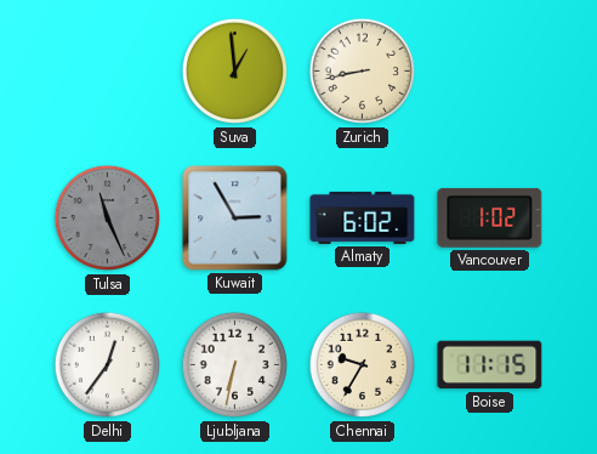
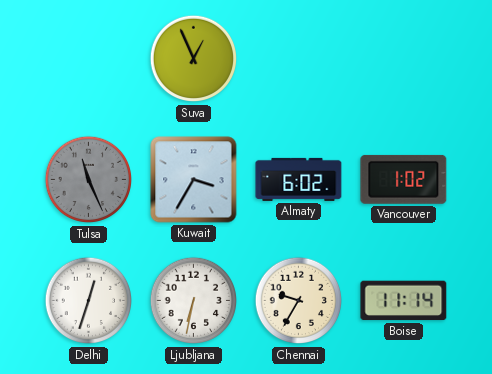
Suva: 12:59 -> 12:56
Zurich: 8:43 -> none
Kuwait: 2:55 -> 3:35
Delhi: 12:36 -> 12:33
Boise: 11:15 -> 11:14
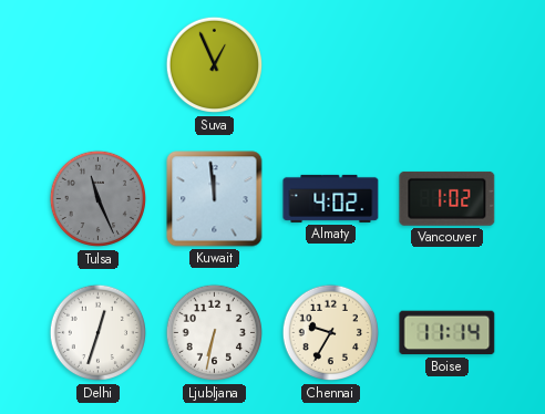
Kuwait: 3:35 -> 11:59
Almaty: 6:02 -> 4:02
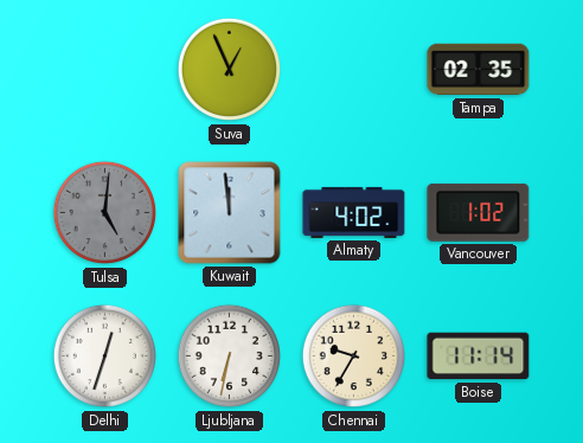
Tampa: none -> 02:35
Tulsa: 11:26 -> 5:01
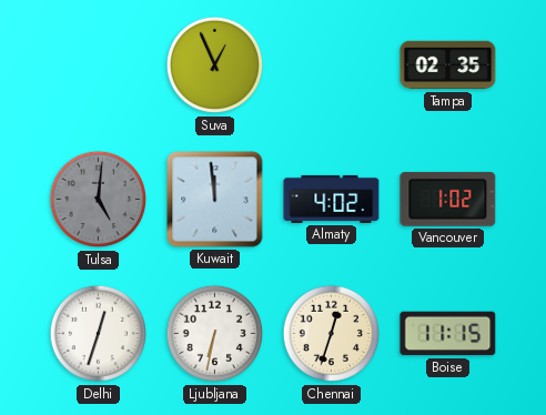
Chennai: 9:35 -> 12:33
Boise: 11:14 -> 11:15
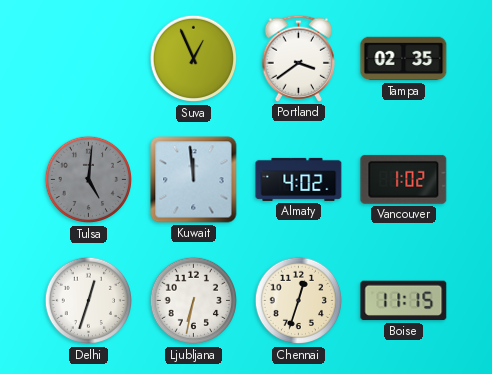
Portland: none -> 3:39
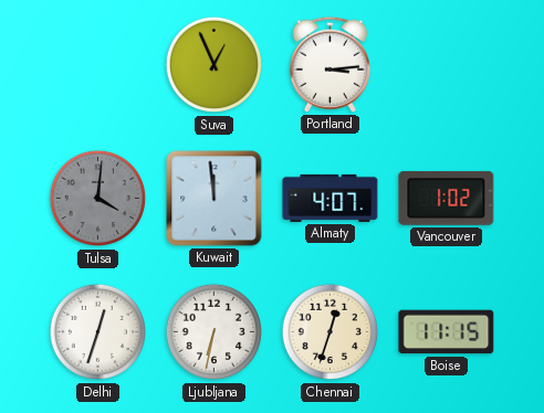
Portland: 3:39 -> 3:14
Tampa: 02:35 -> none
Tulsa: 5:01 -> 4:01
Almaty: 4:02 -> 4:07
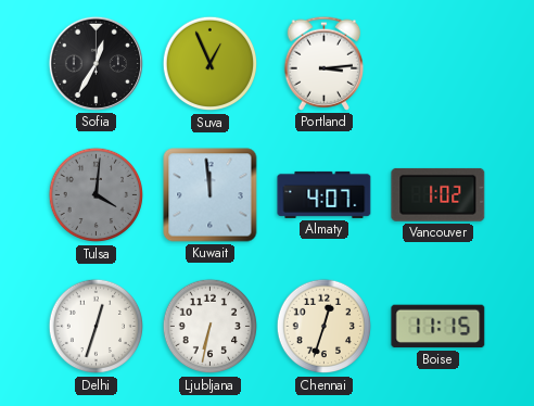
Sofia: none -> 12:35
